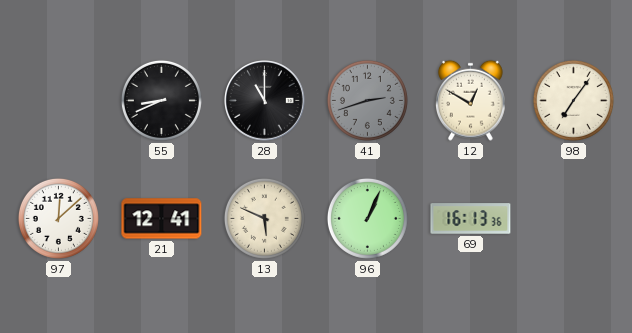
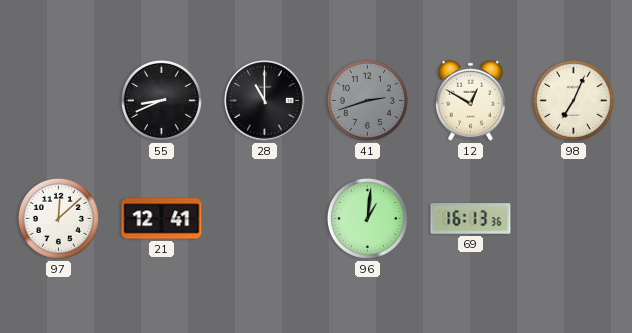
98: 7:06 -> 7:04
13: 5:49 -> none
96: 1:04 -> 1:01
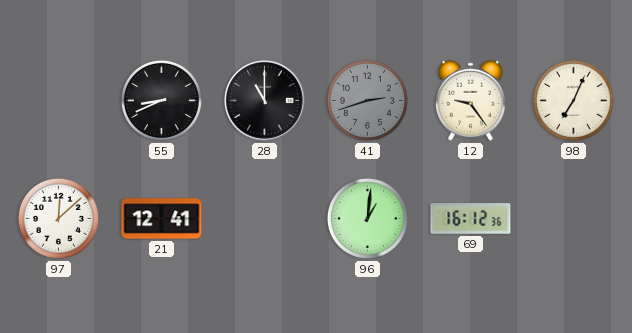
12: 12:50 -> 9:24
69: 16:13 -> 16:12
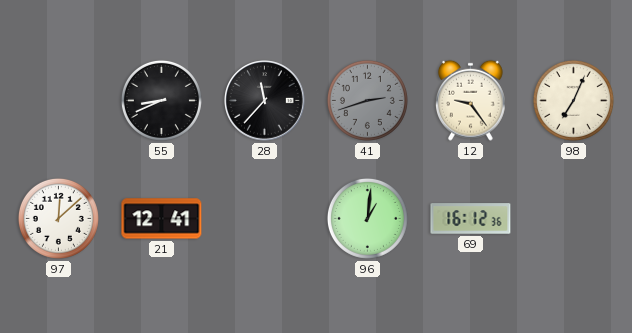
28: 11:00 -> 11:37
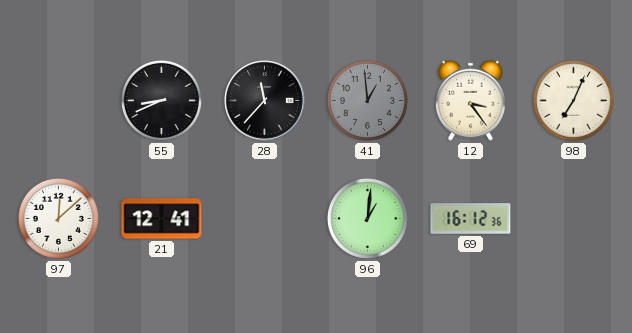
41: 2:42 -> 12:59
12: 9:24 -> 3:24
